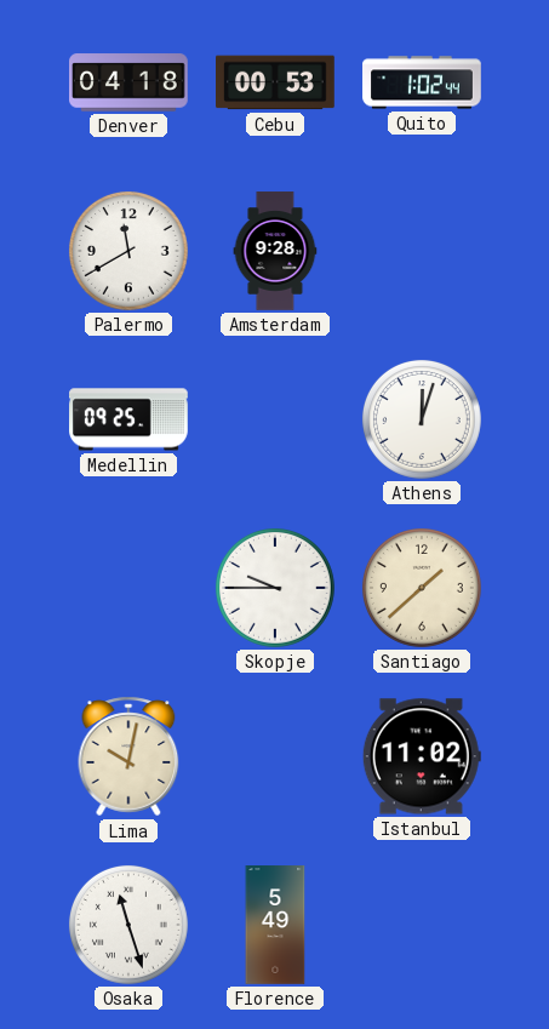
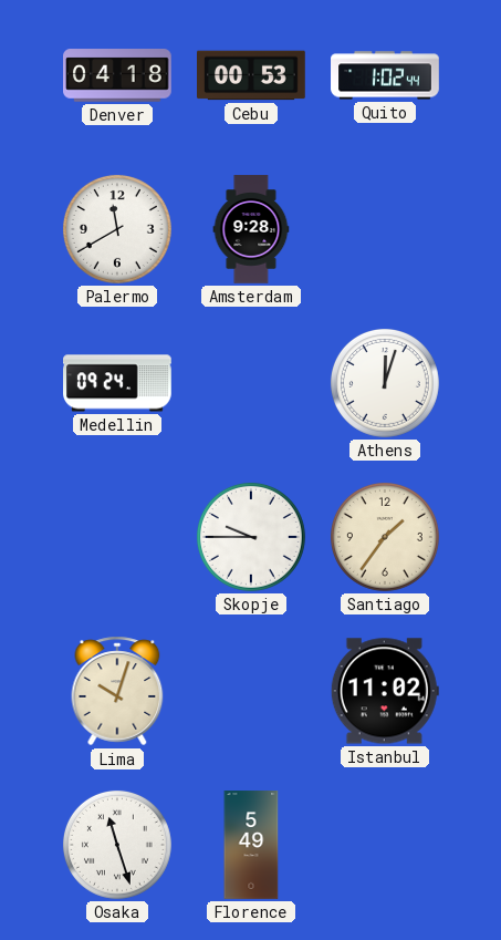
Medellin: 09:25 -> 09:24
Santiago: 1:38 -> 1:36
Lima: 10:02 -> 10:03
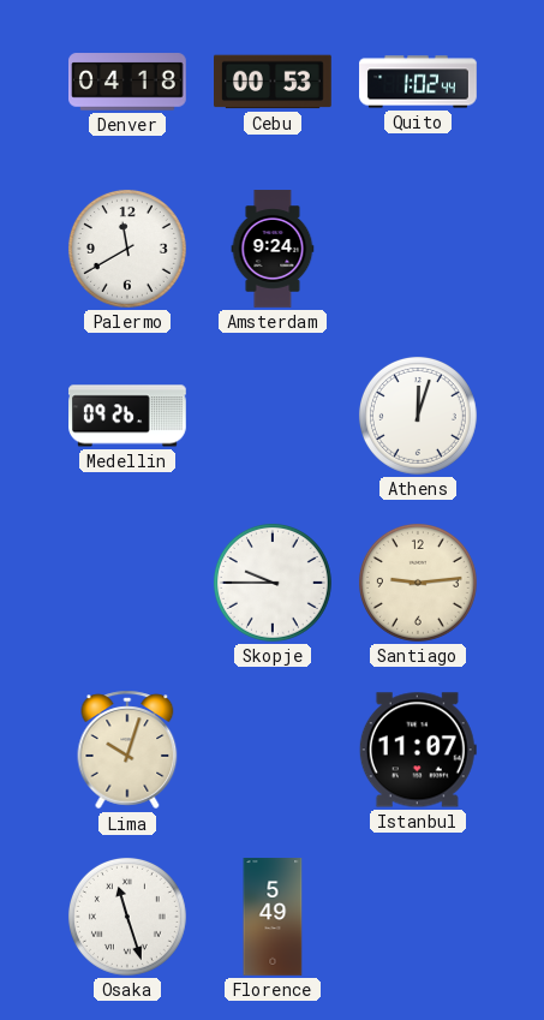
Amsterdam: 9:28 -> 9:24
Medellin: 09:24 -> 09:26
Santiago: 1:36 -> 9:14
Istanbul: 11:02 -> 11:07
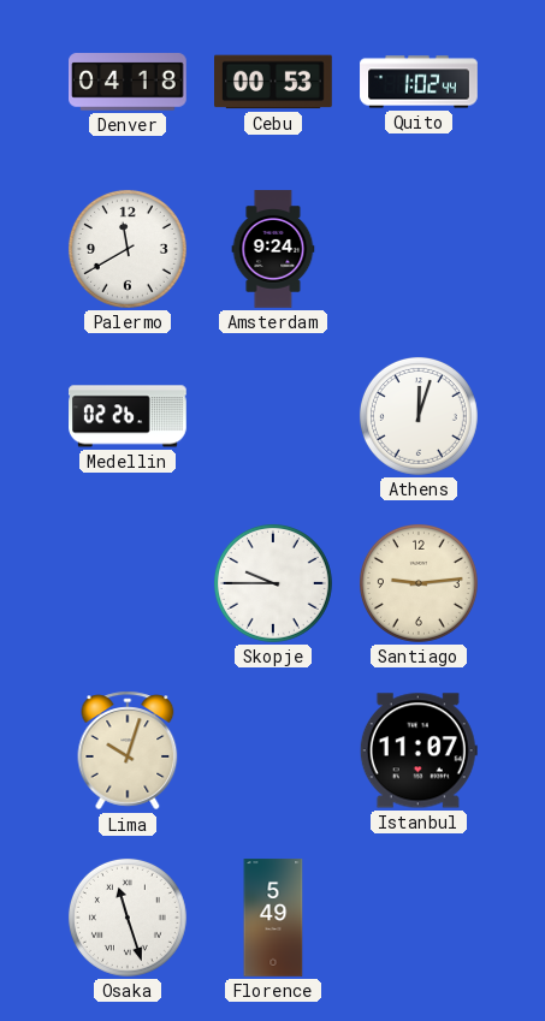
Medellin: 09:26 -> 02:26
